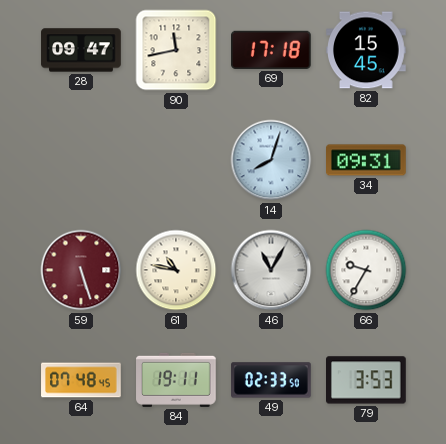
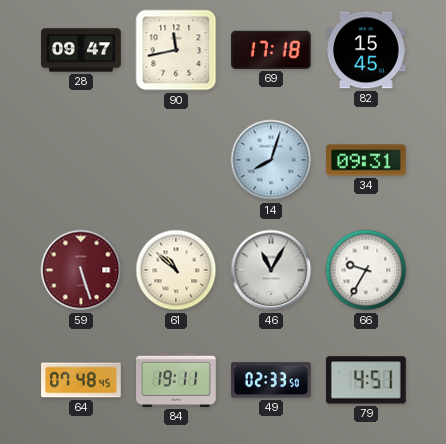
61: 10:47 -> 10:52
79: 3:53 -> 4:51
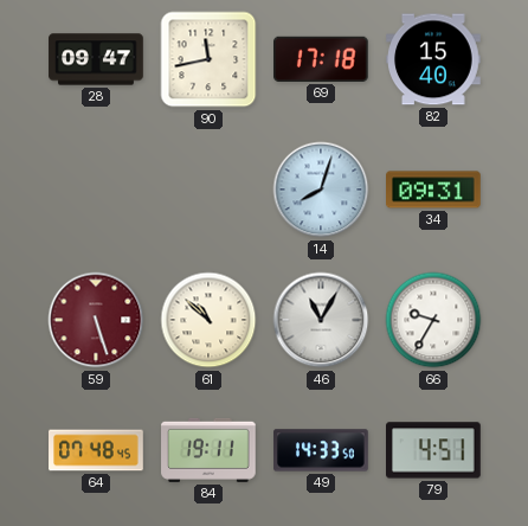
82: 15:45 -> 15:40
49: 02:33 -> 14:33
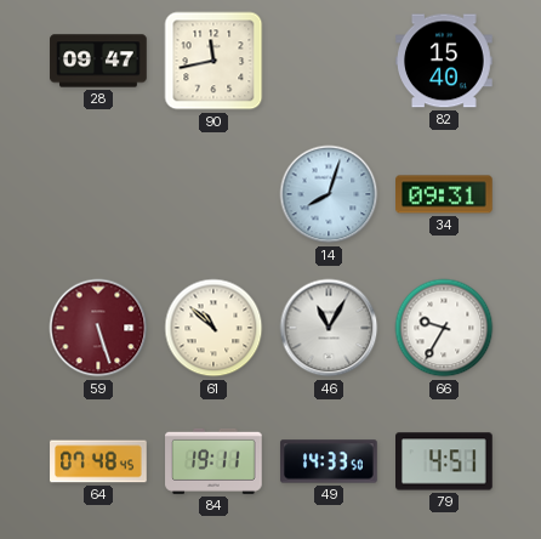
69: 17:18 -> none
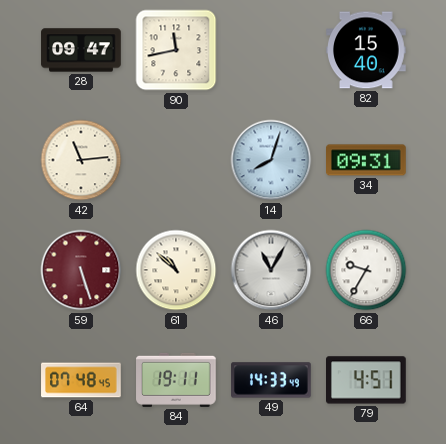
42: none -> 11:14
49: 14:33:50 -> 14:33:49
